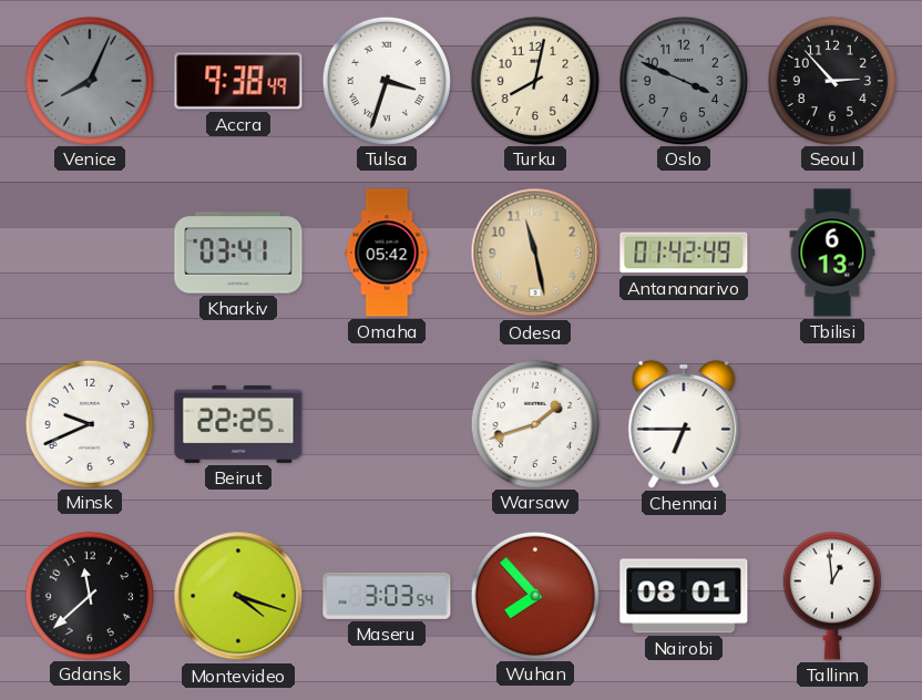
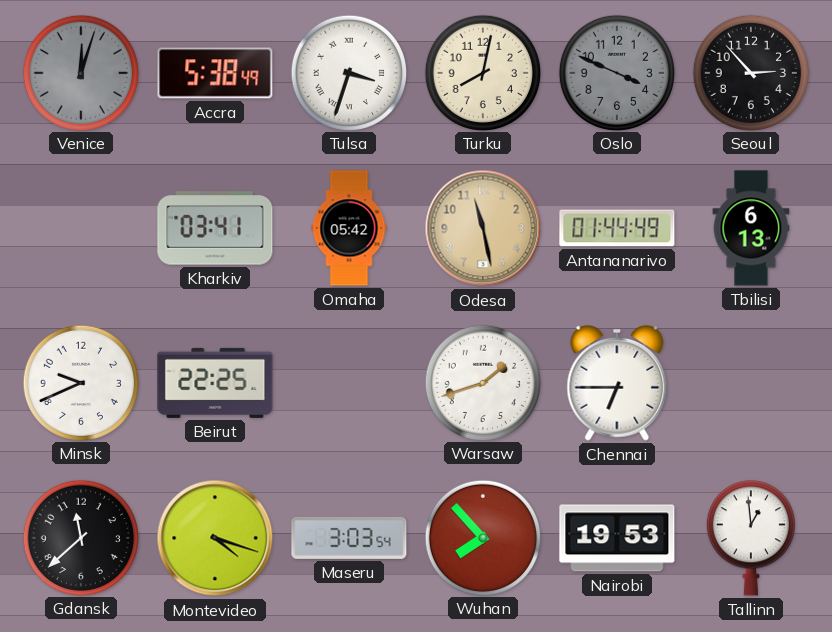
Venice: 8:04 -> 12:03
Accra: 9:38 -> 5:38
Antananarivo: 01:42 -> 01:44
Nairobi: 08:01 -> 19:53
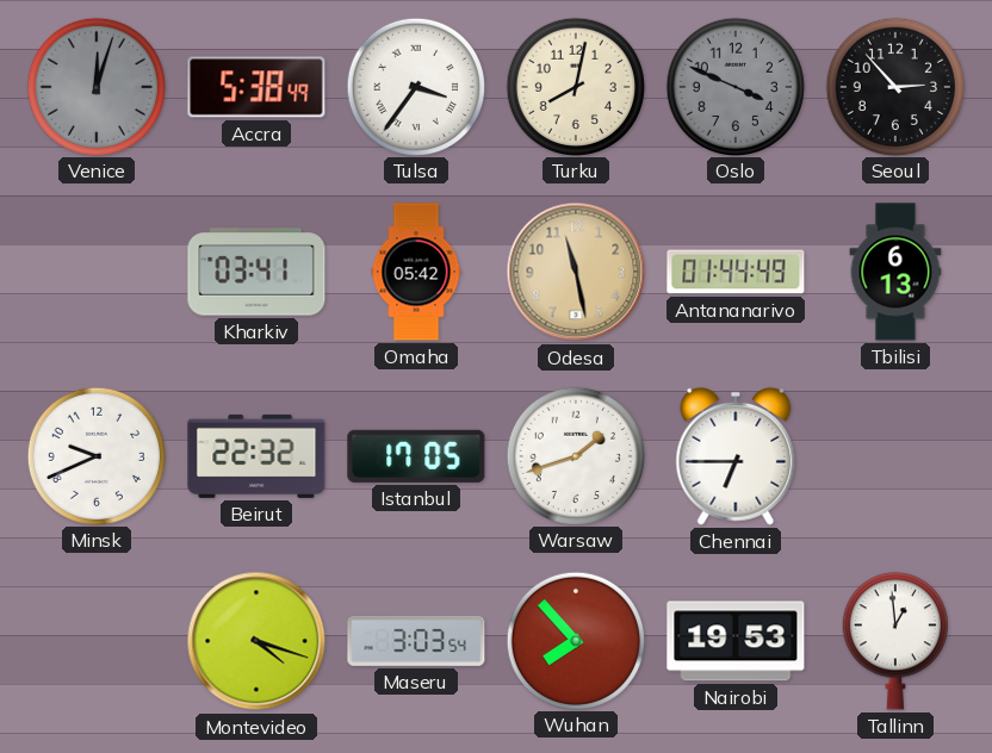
Tulsa: 3:33 -> 3:36
Beirut: 22:25 -> 22:32
Istanbul: none -> 17:05
Gdansk: 11:38 -> none
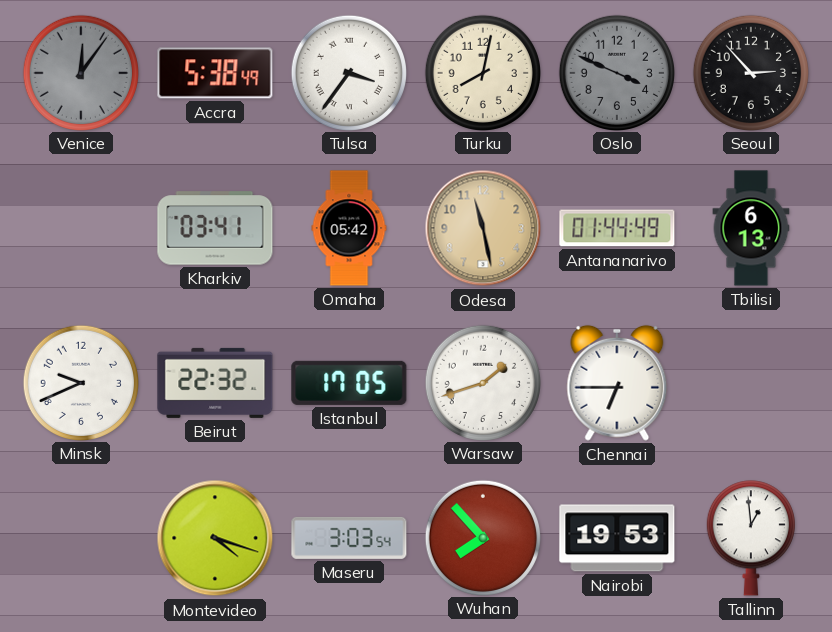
Venice: 12:03 -> 12:06
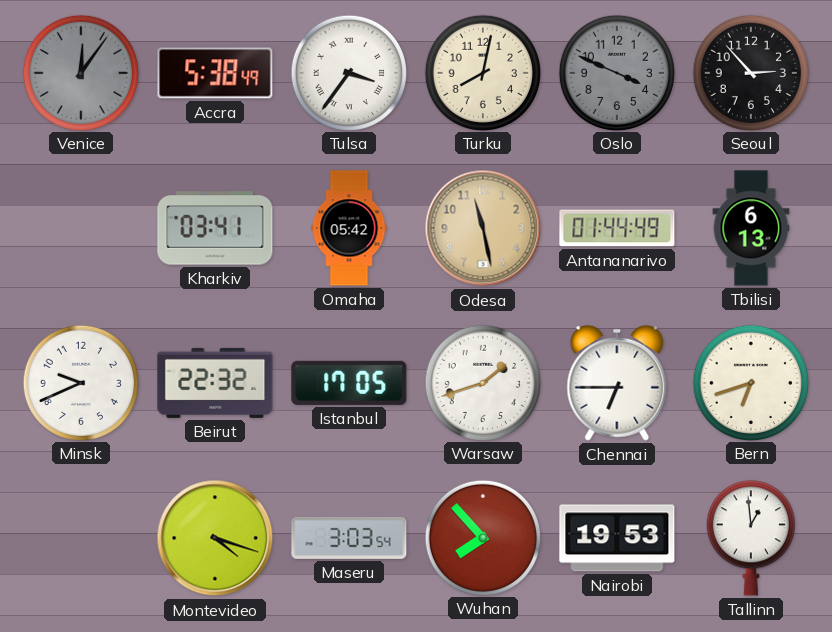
Bern: none -> 6:42
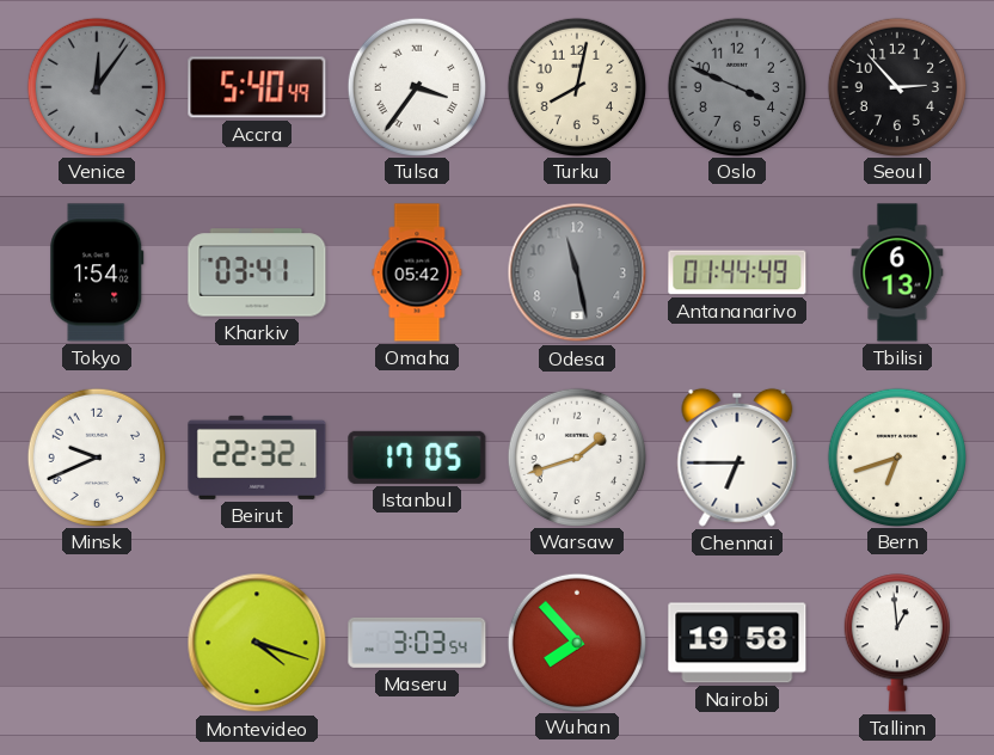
Accra: 5:38 -> 5:40
Tokyo: none -> 1:54
Odesa dial: champagne -> grey
Nairobi: 19:53 -> 19:58
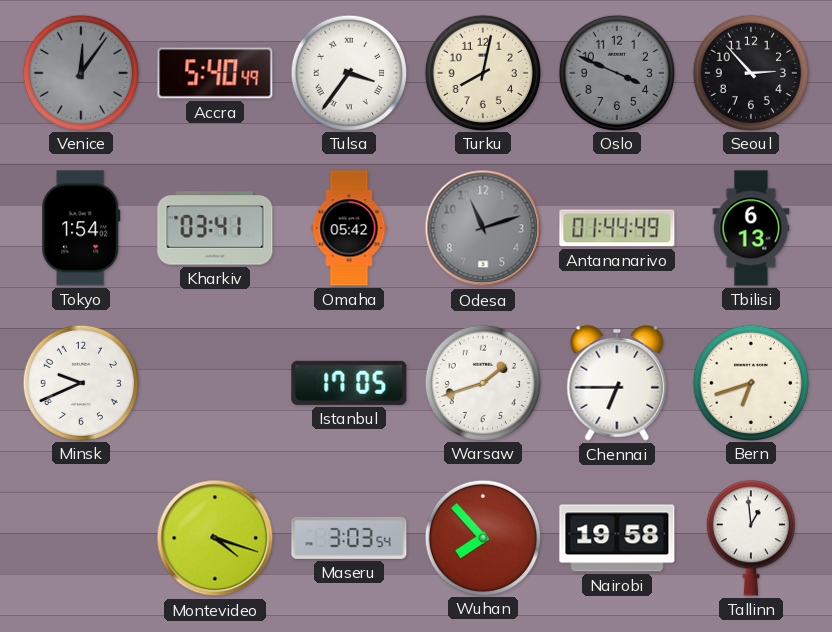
Odesa: 11:28 -> 11:12
Beirut: 22:32 -> none
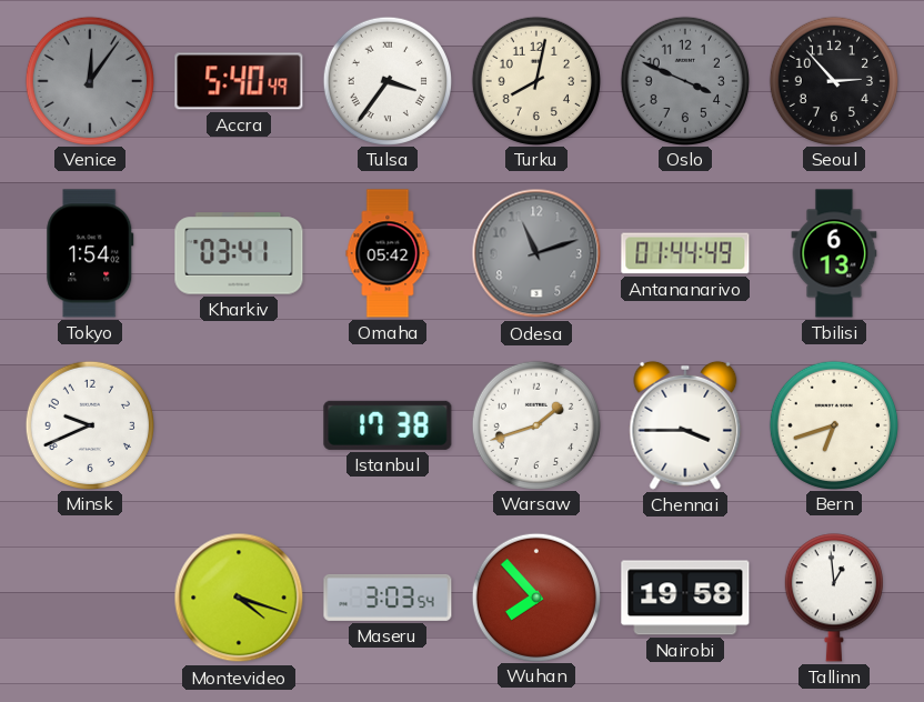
Istanbul: 17:05 -> 17:38
Chennai: 6:45 -> 3:45
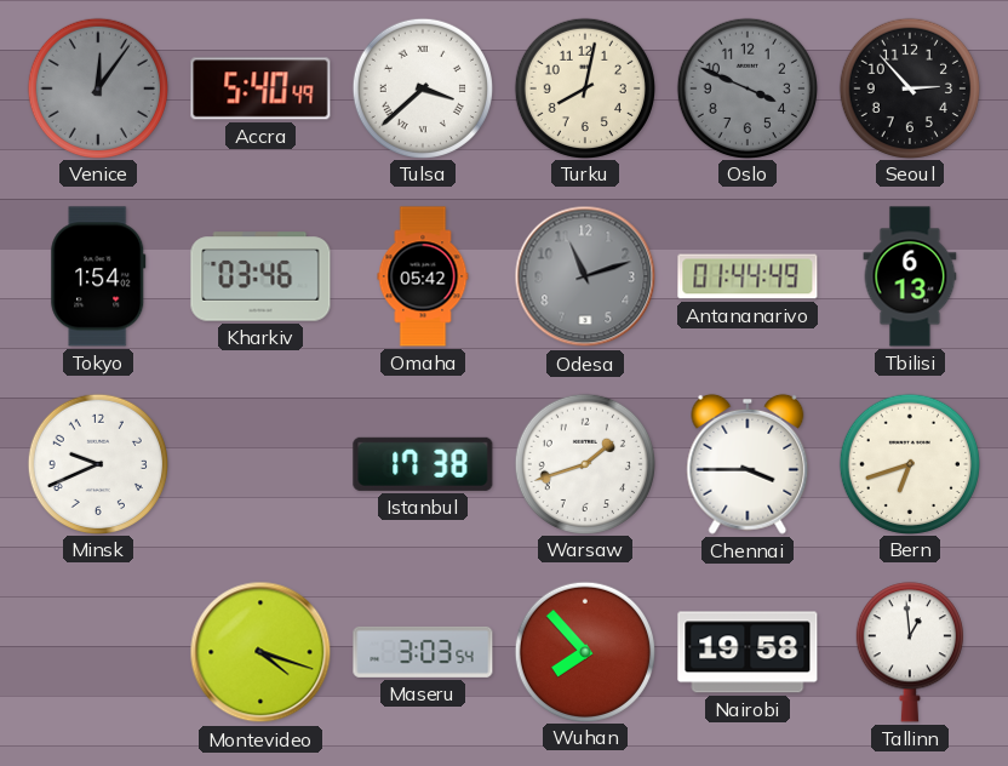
Tulsa: 3:36 -> 3:38
Kharkiv: 03:41 -> 03:46
